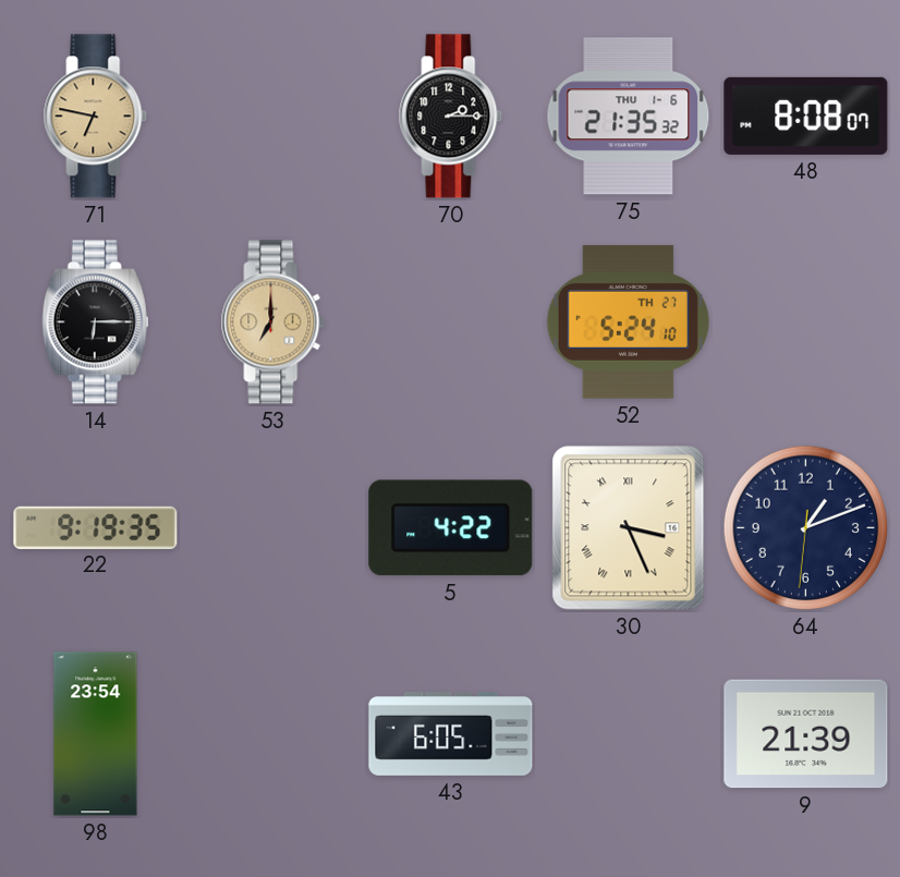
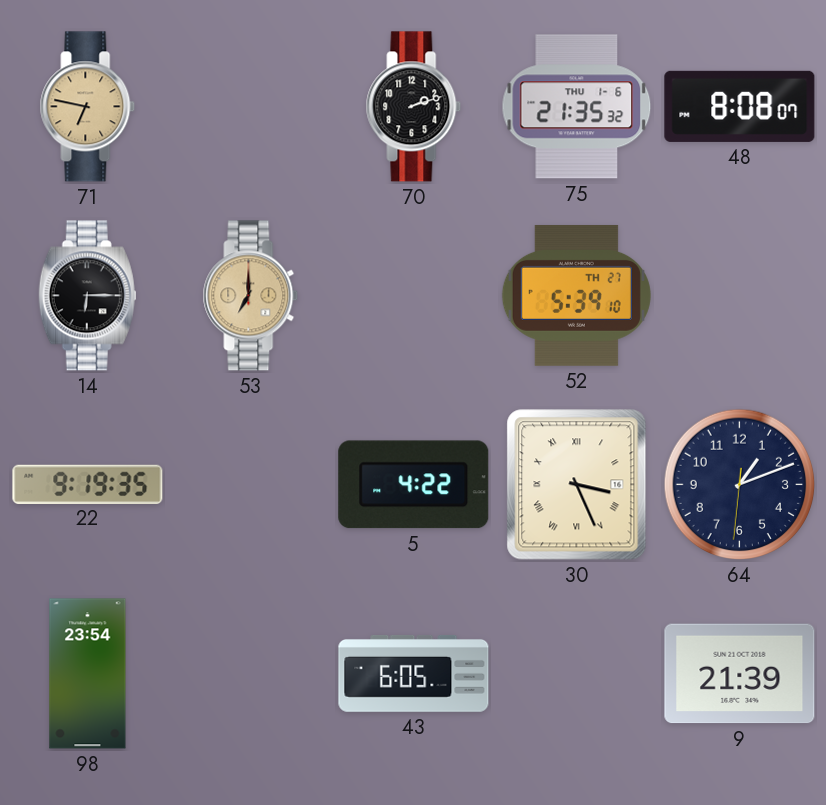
70: 2:15 -> 2:12
52: 5:24 -> 5:39
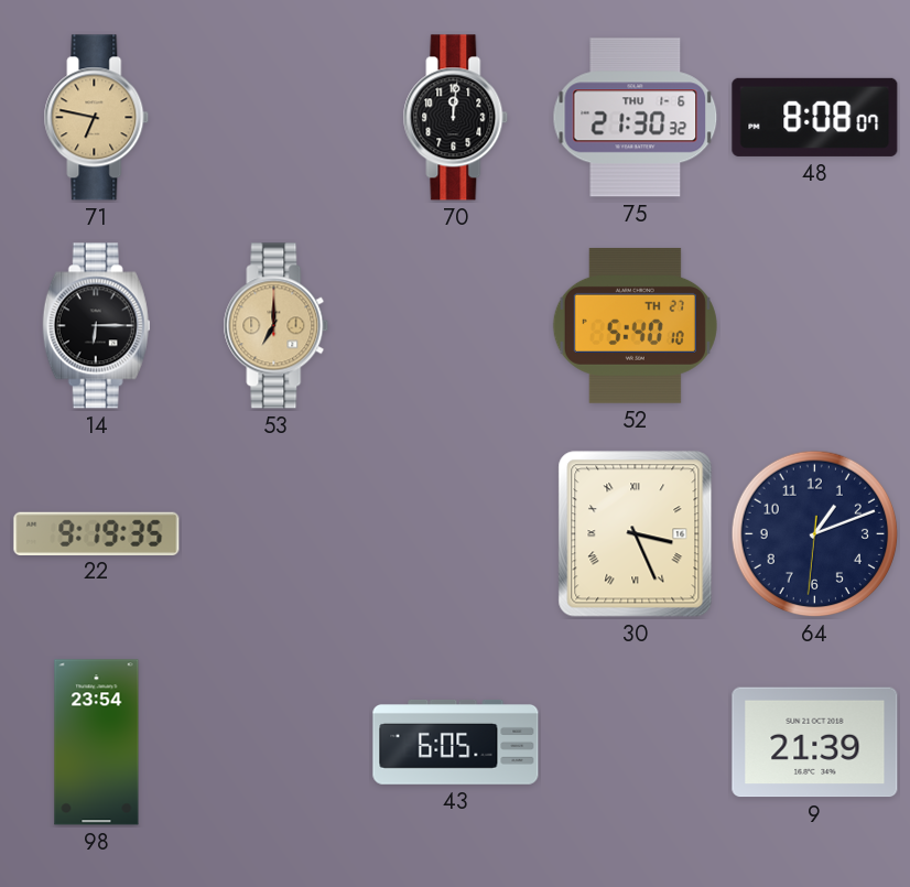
70: 2:12 -> 12:01
75: 21:35 -> 21:30
52: 5:39 -> 5:40
5: 4:22 -> none
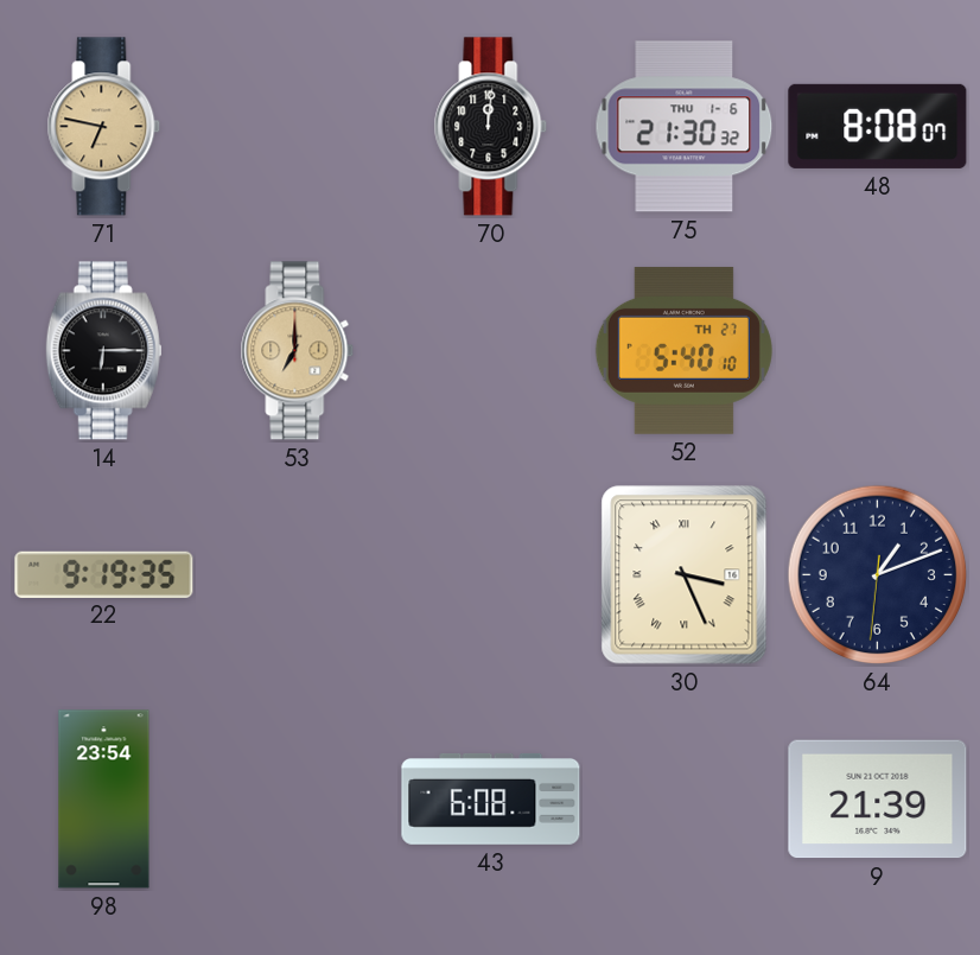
43: 6:05 -> 6:08
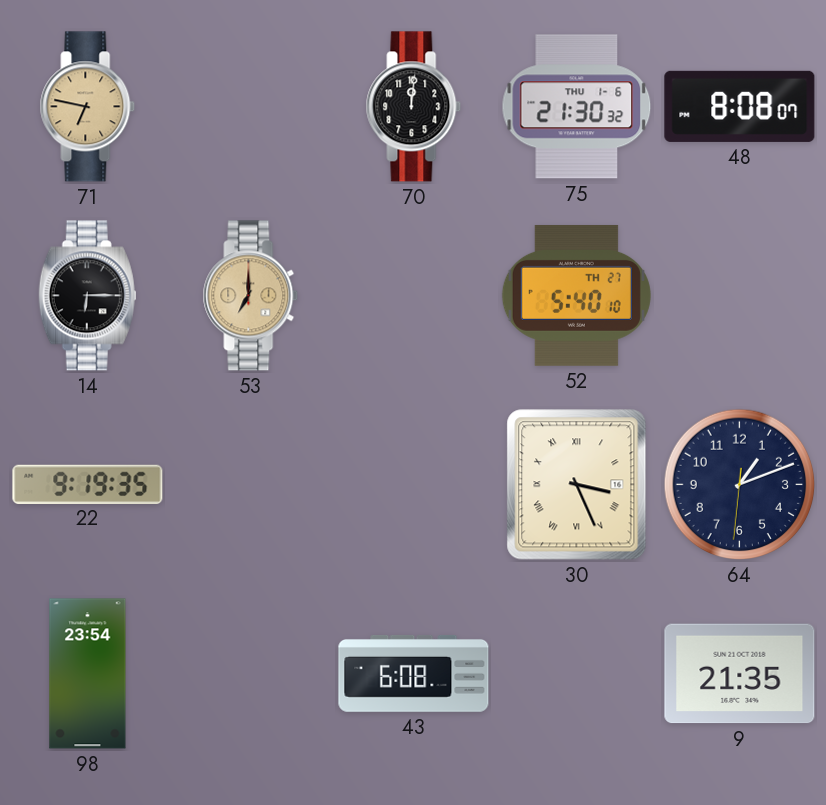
9: 21:39 -> 21:35
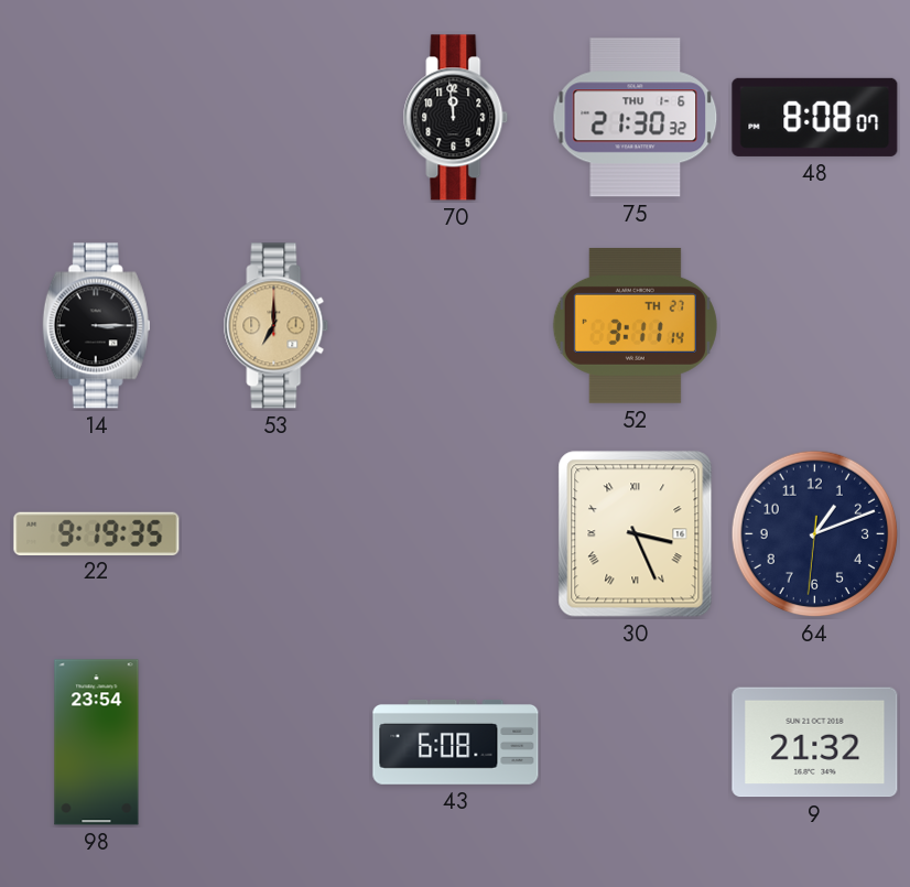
71: 6:47 -> none
70: 12:01 -> 11:59
14: 6:15 -> 3:15
52: 5:40 -> 3:11
9: 21:35 -> 21:32
